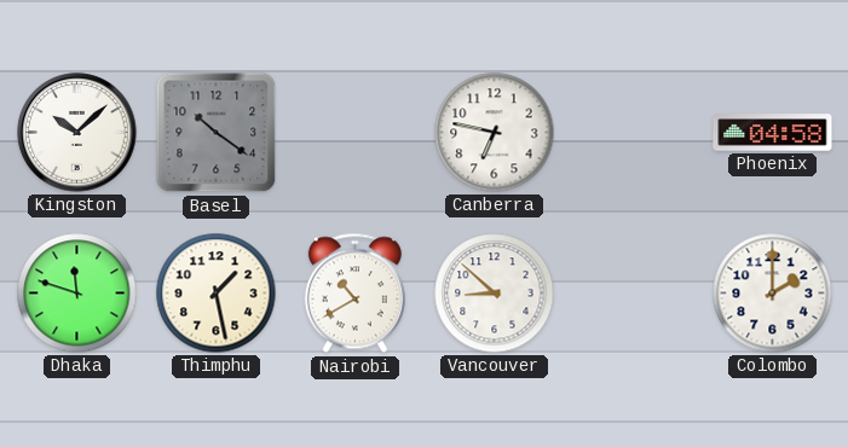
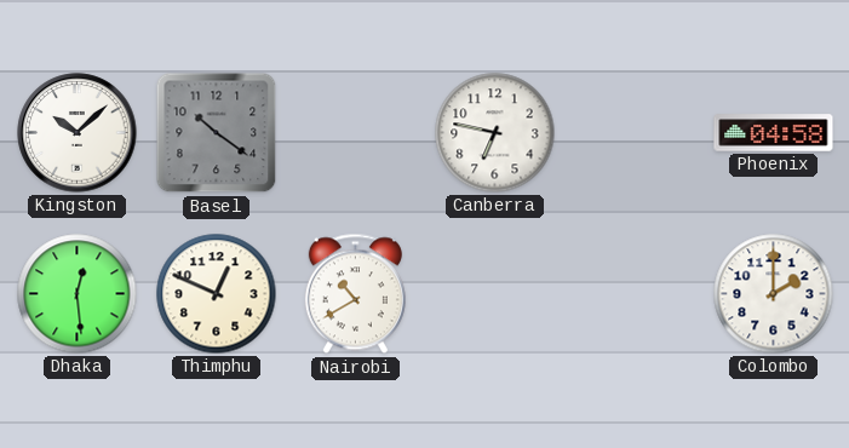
Dhaka: 11:48 -> 12:29
Thimphu: 1:28 -> 12:49
Vancouver: 8:52 -> none
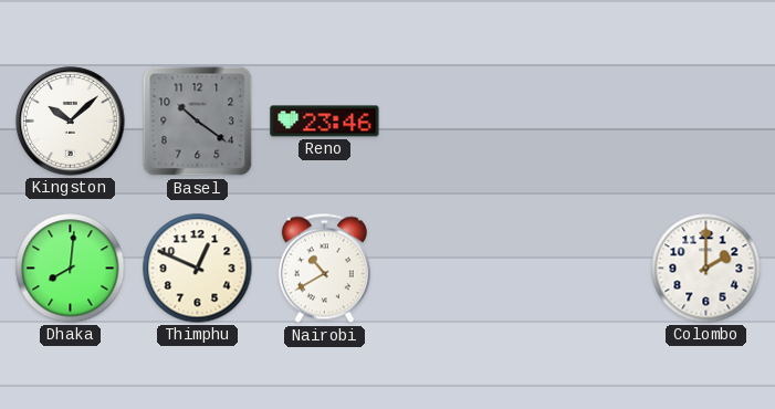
Reno: none -> 23:46
Canberra: 6:47 -> none
Phoenix: 04:58 -> none
Dhaka: 12:29 -> 8:01
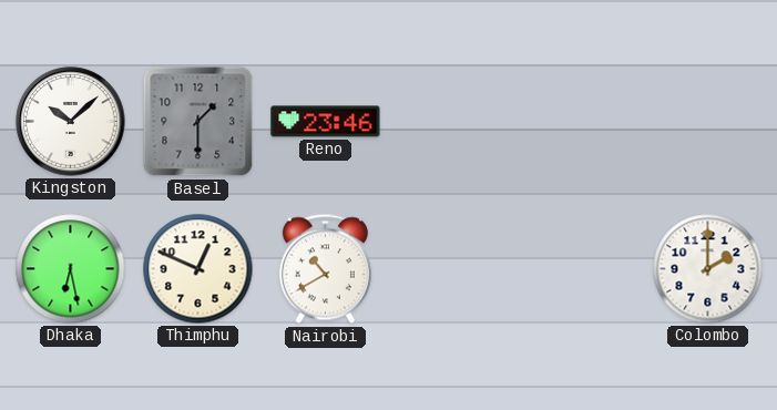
Basel: 10:21 -> 1:30
Dhaka: 8:01 -> 6:28
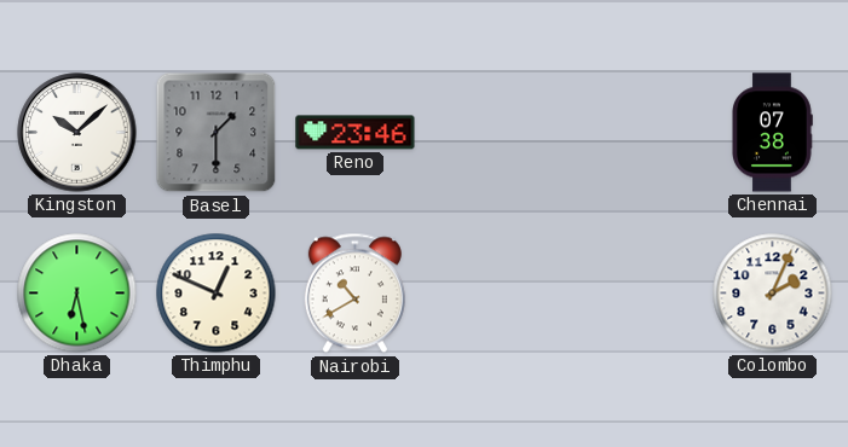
Chennai: none -> 07:38
Colombo: 2:00 -> 2:04
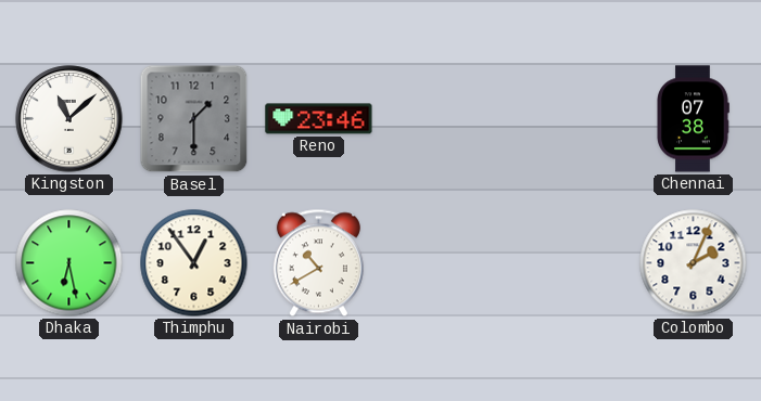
Kingston: 10:08 -> 11:08
Thimphu: 12:49 -> 12:54
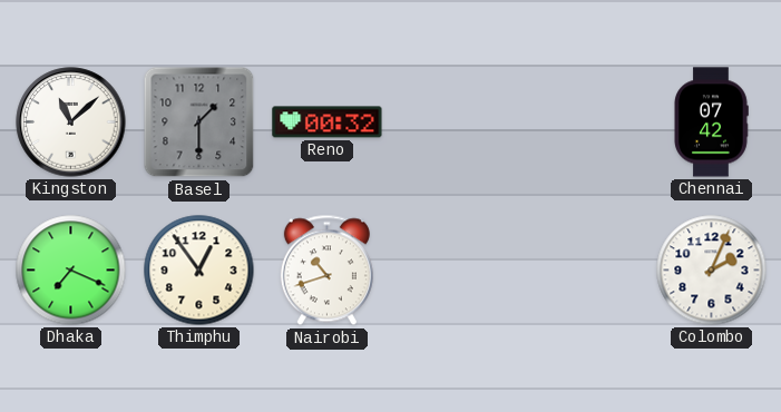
Reno: 23:46 -> 00:32
Chennai: 07:38 -> 07:42
Dhaka: 6:28 -> 7:19
Nairobi: 10:40 -> 10:42
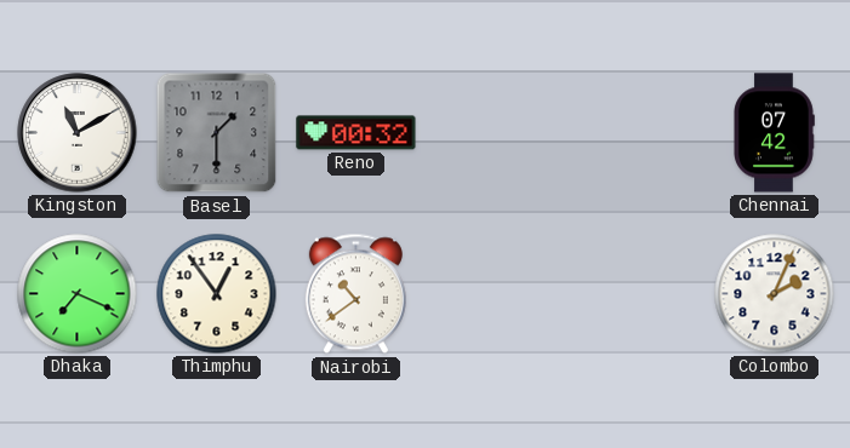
Kingston: 11:08 -> 11:10
Nairobi: 10:42 -> 10:39
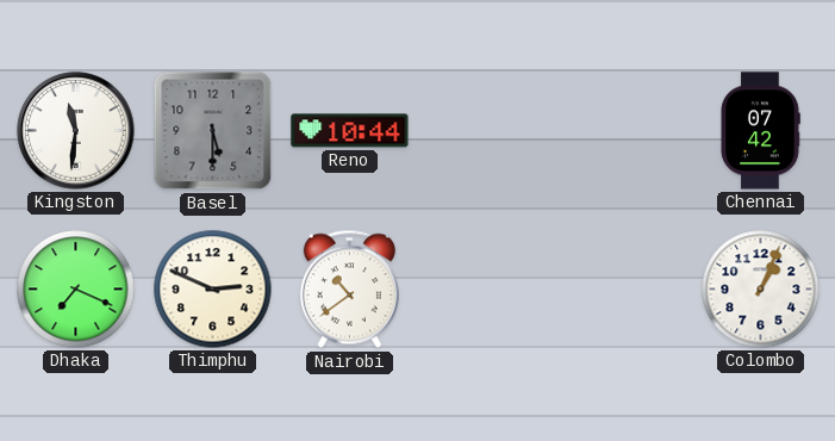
Kingston: 11:10 -> 11:31
Basel: 1:30 -> 5:30
Reno: 00:32 -> 10:44
Thimphu: 12:54 -> 2:49
Colombo: 2:04 -> 1:04
